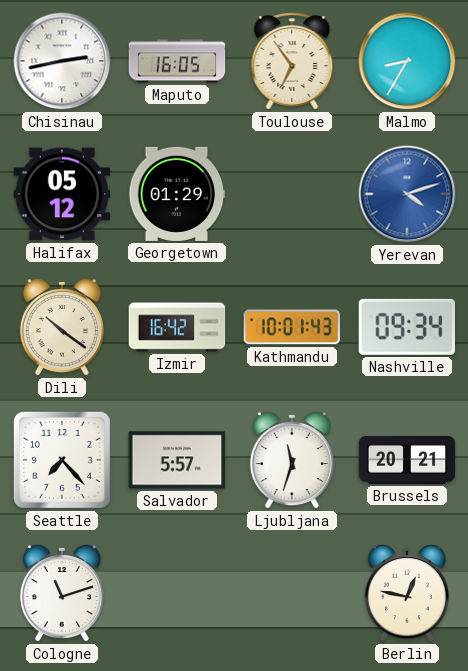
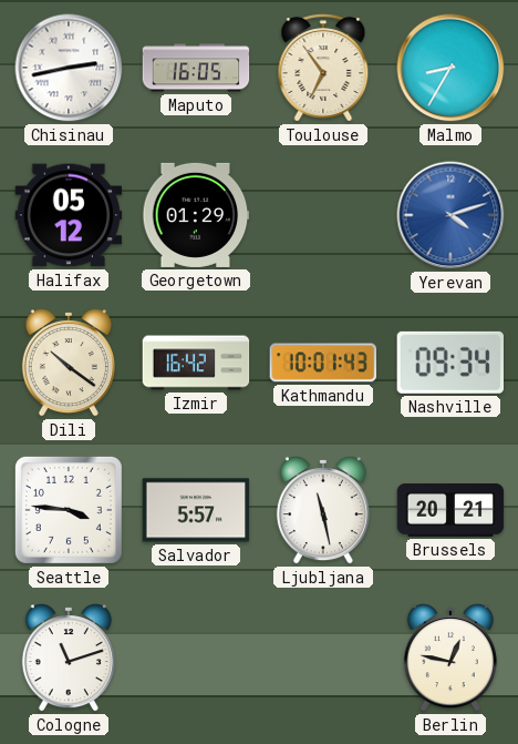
Seattle: 7:23 -> 3:46
Ljubljana: 11:33 -> 11:28
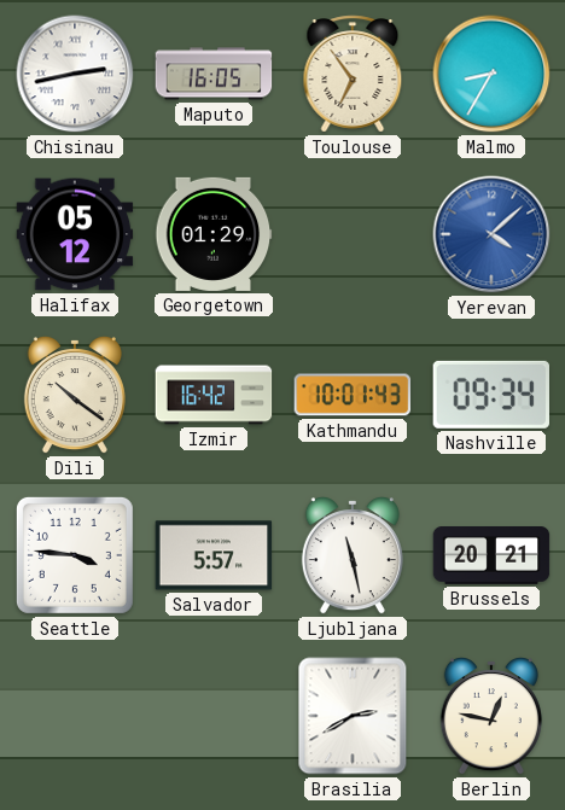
Yerevan: 4:12 -> 4:08
Cologne: 11:12 -> none
Brasilia: none -> 2:40
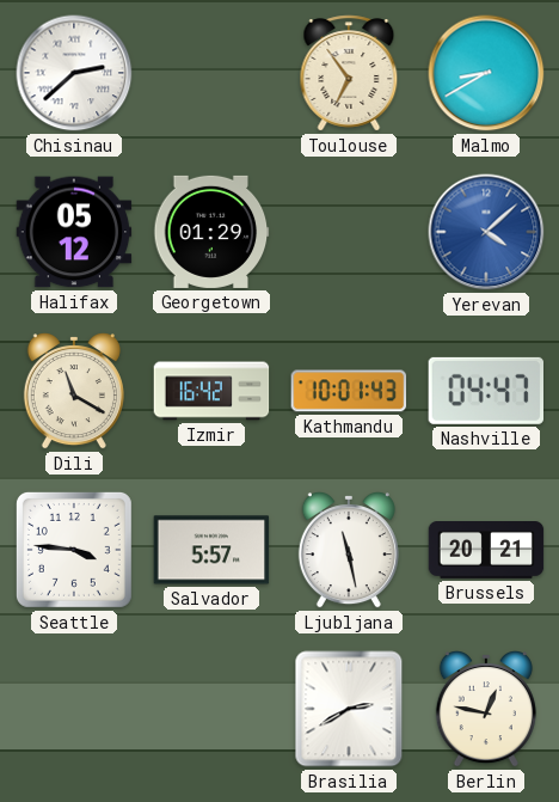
Chisinau: 2:43 -> 2:38
Maputo: 16:05 -> none
Malmo: 8:35 -> 8:40
Dili: 10:21 -> 11:20
Nashville: 09:34 -> 04:47
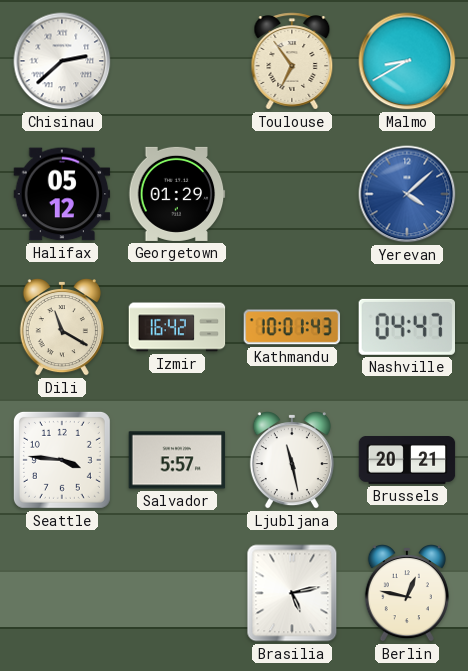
Brasilia: 2:40 -> 5:13
